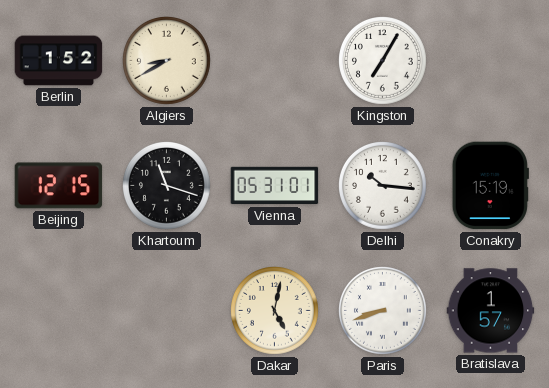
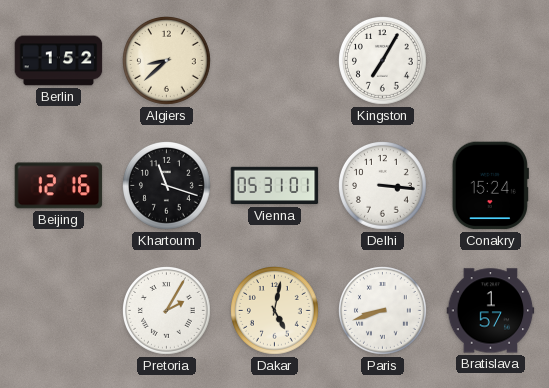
Algiers: 8:40 -> 8:38
Beijing: 12:15 -> 12:16
Delhi: 10:16 -> 3:16
Conakry: 15:19 -> 15:24
Pretoria: none -> 2:05
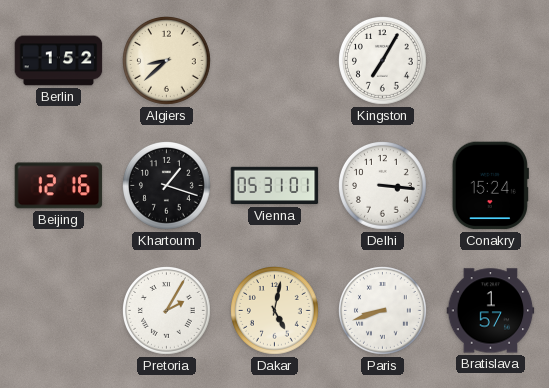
Khartoum: 11:18 -> 1:18
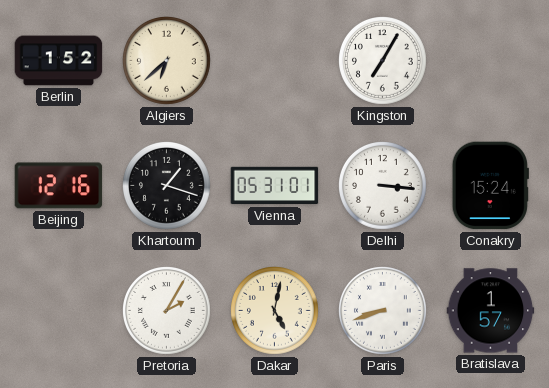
Algiers: 8:38 -> 6:38
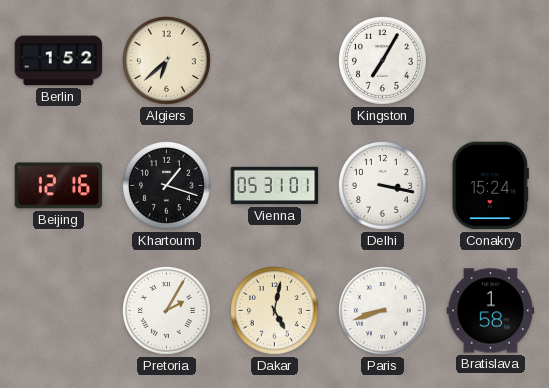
Delhi: 3:16 -> 3:17
Bratislava: 1:57 -> 1:58
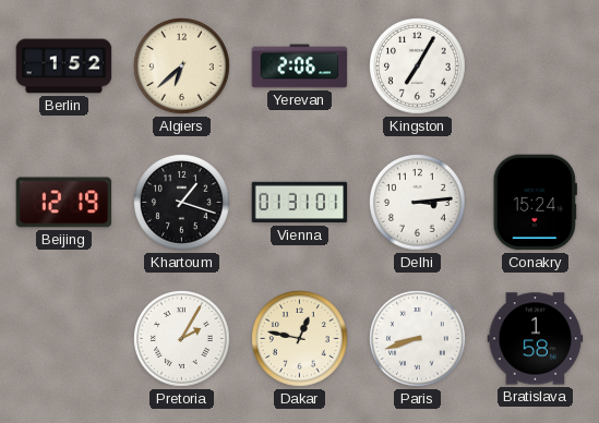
Yerevan: none -> 2:06
Beijing: 12:16 -> 12:19
Vienna: 05:31 -> 01:31
Delhi: 3:17 -> 3:14
Dakar: 5:02 -> 12:47
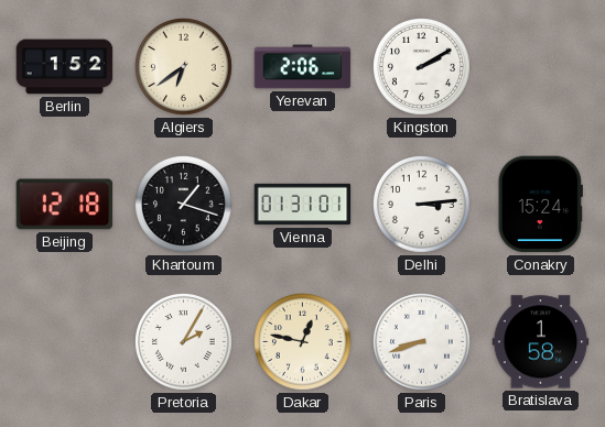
Algiers: 6:38 -> 6:39
Kingston: 7:05 -> 2:10
Beijing: 12:19 -> 12:18
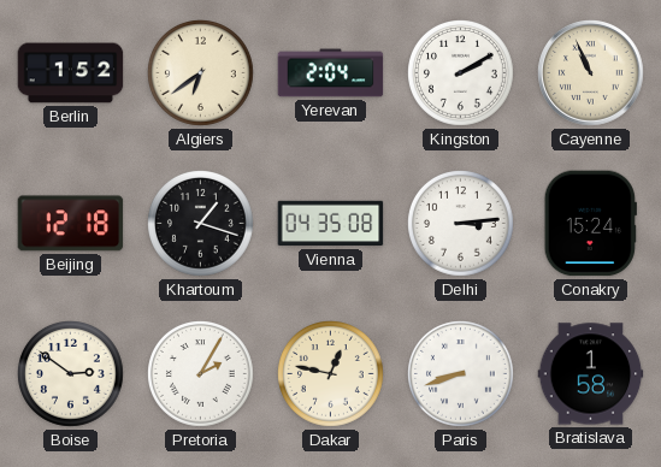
Yerevan: 2:06 -> 2:04
Cayenne: none -> 10:56
Vienna: 01:31 -> 04:35
Boise: none -> 2:51
